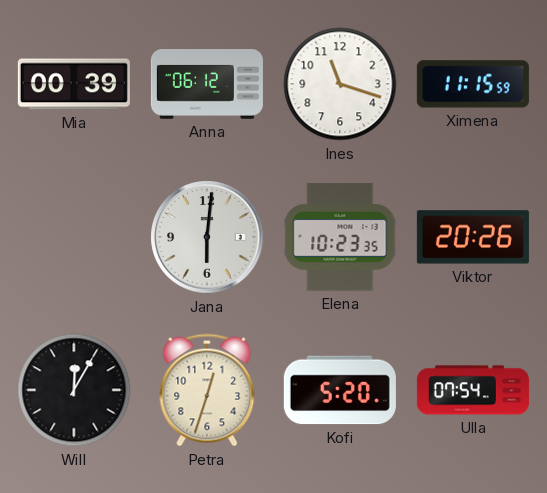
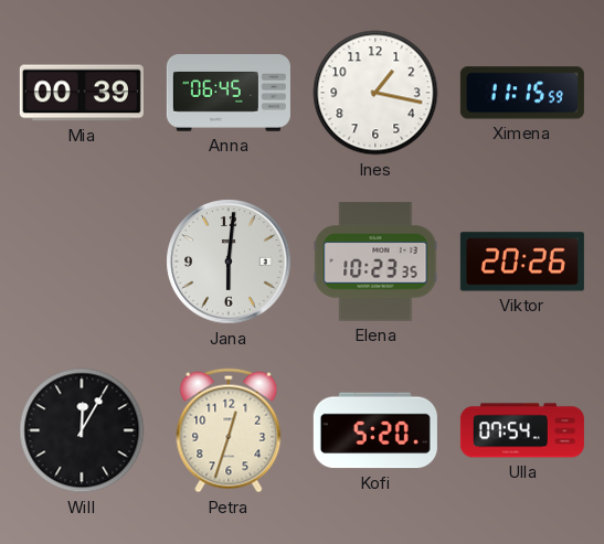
Anna: 06:12 -> 06:45
Ines: 11:18 -> 1:17
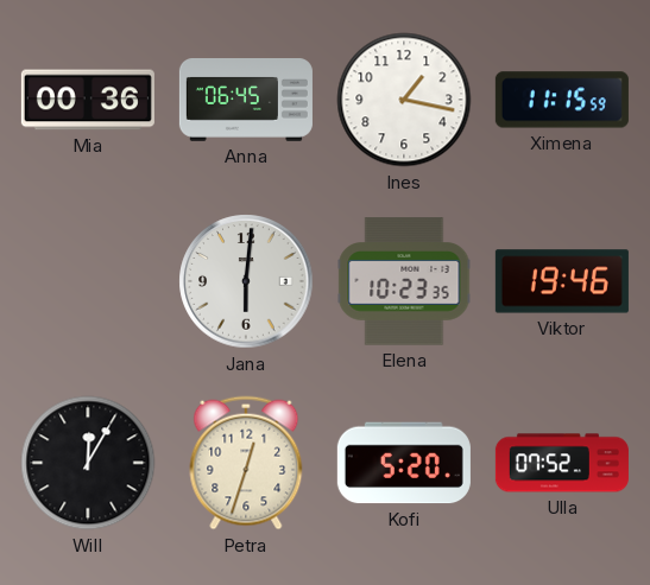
Mia: 00:39 -> 00:36
Viktor: 20:26 -> 19:46
Ulla: 07:54 -> 07:52
